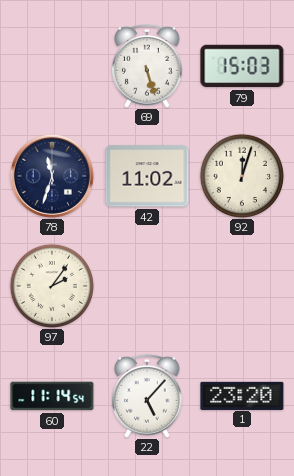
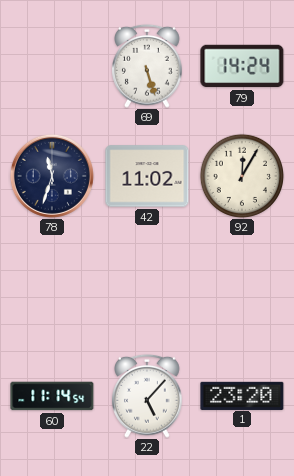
79: 15:03 -> 14:24
92: 12:03 -> 12:05
97: 2:06 -> none
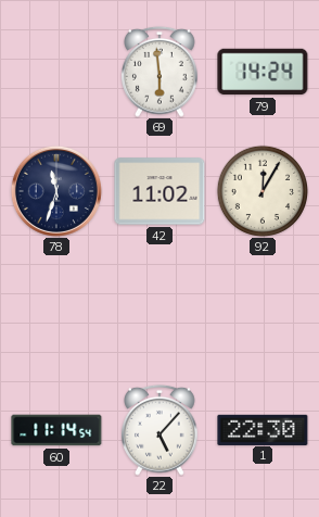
69: 5:27 -> 5:59
1: 23:20 -> 22:30
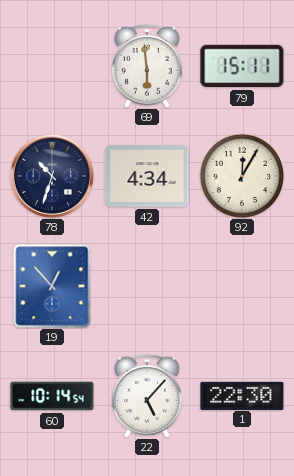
79: 14:24 -> 15:11
78: 11:33 -> 10:33
42: 11:02 -> 4:34
19: none -> 12:53
60: 11:14 -> 10:14
